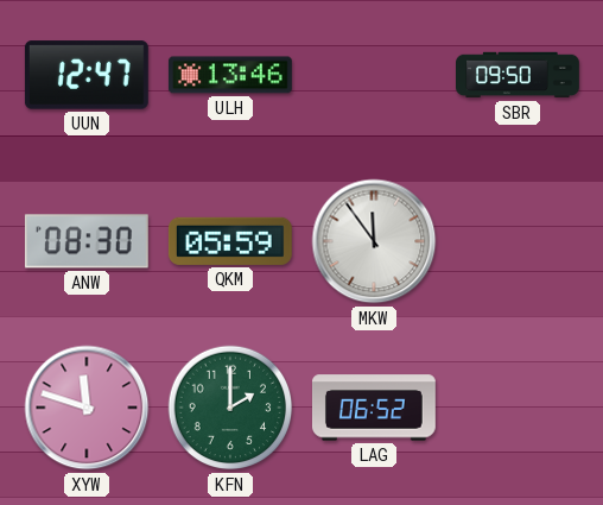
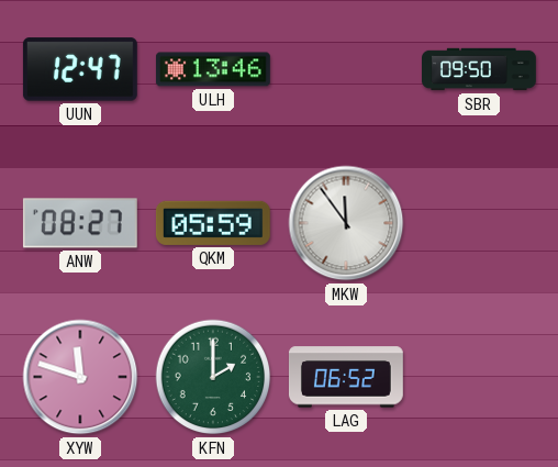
ANW: 08:30 -> 08:27
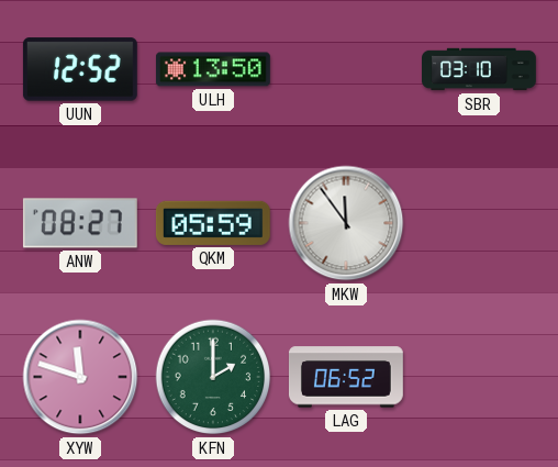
UUN: 12:47 -> 12:52
ULH: 13:46 -> 13:50
SBR: 09:50 -> 03:10
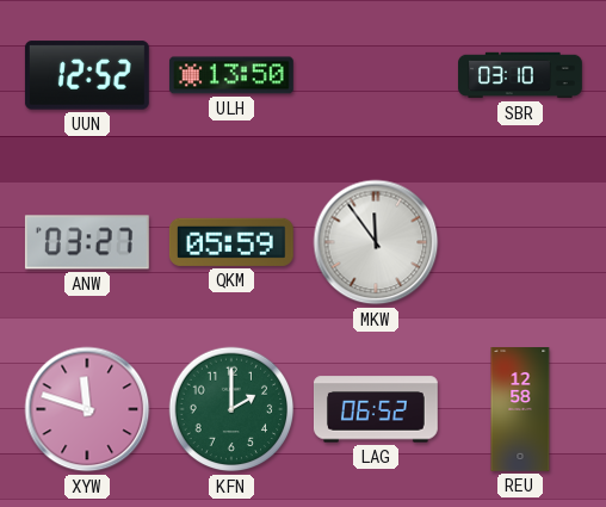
ANW: 08:27 -> 03:27
REU: none -> 12:58
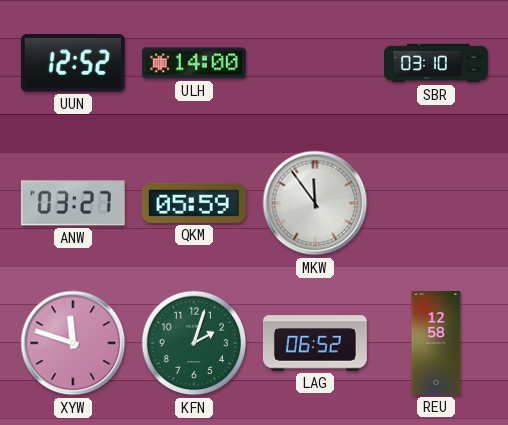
ULH: 13:50 -> 14:00
KFN: 2:00 -> 2:03
